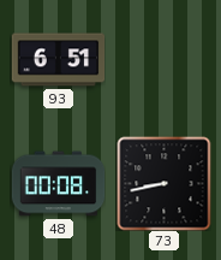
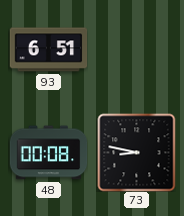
73: 8:43 -> 8:47
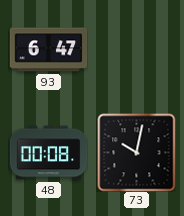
93: 6:51 -> 6:47
73: 8:47 -> 10:02
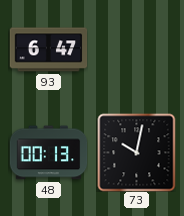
48: 00:08 -> 00:13
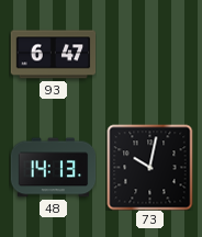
48: 00:13 -> 14:13
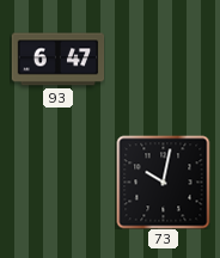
48: 14:13 -> none
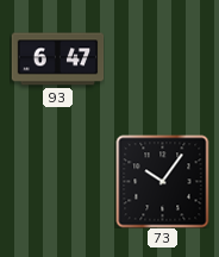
73: 10:02 -> 10:06
